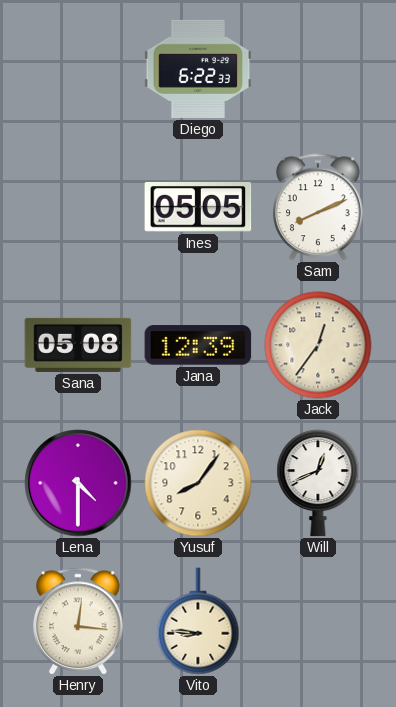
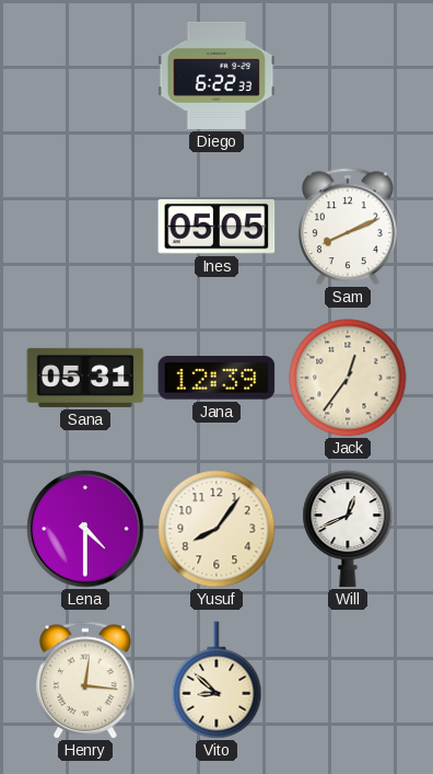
Sana: 05:08 -> 05:31
Vito: 8:46 -> 8:52
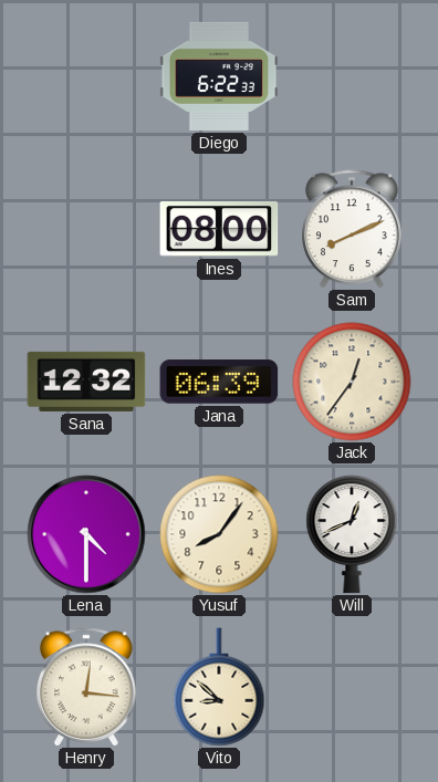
Ines: 05:05 -> 08:00
Sana: 05:31 -> 12:32
Jana: 12:39 -> 06:39
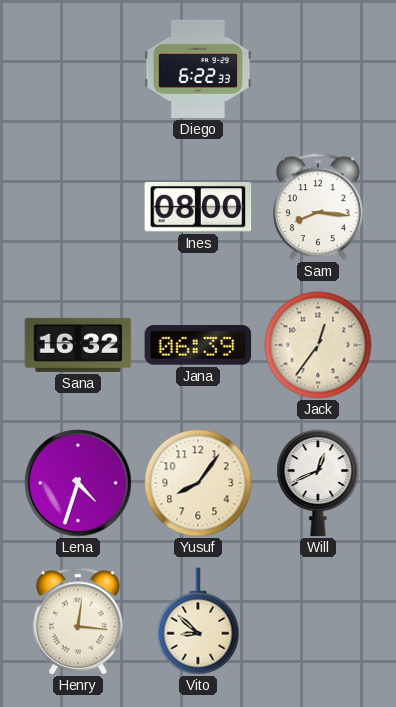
Sam: 8:11 -> 8:16
Sana: 12:32 -> 16:32
Lena: 4:30 -> 4:33
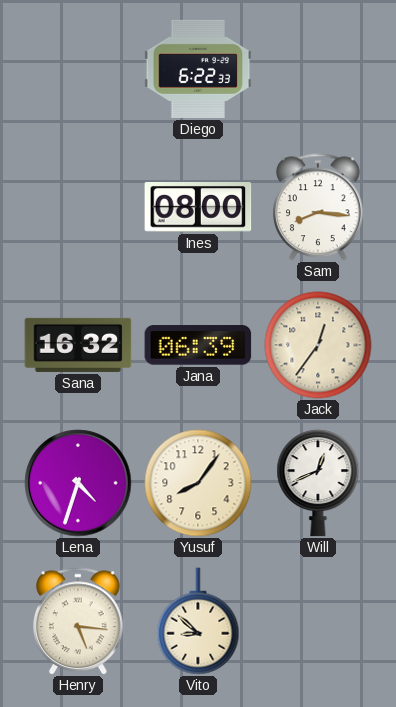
Henry: 12:16 -> 5:16
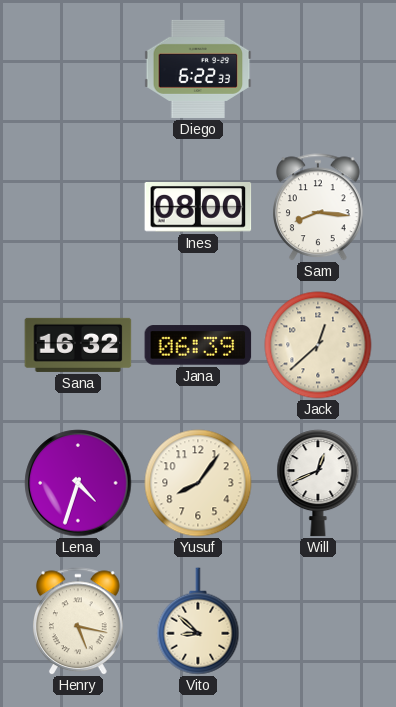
Jack: 12:36 -> 12:38
Henry: 5:16 -> 5:17
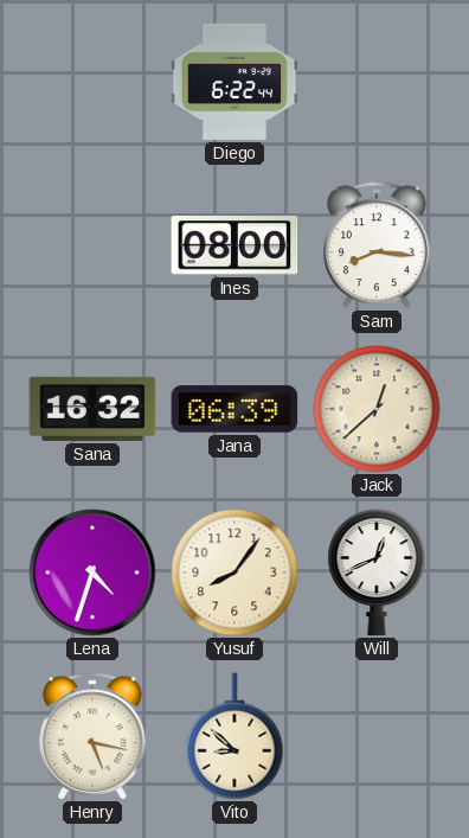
Diego: 6:22:33 -> 6:22:44
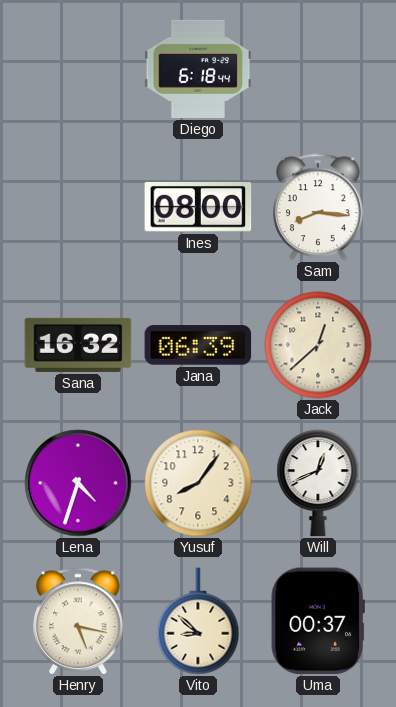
Diego: 6:22 -> 6:18
Uma: none -> 00:37
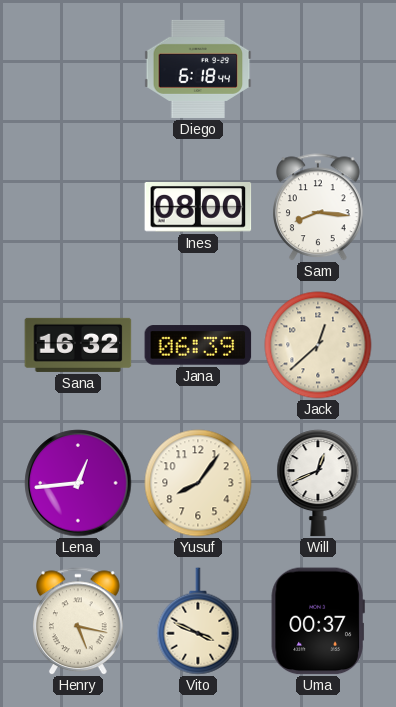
Lena: 4:33 -> 12:44
Vito: 8:52 -> 3:49
